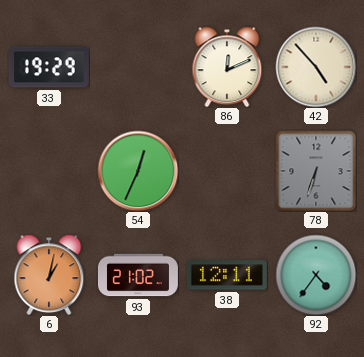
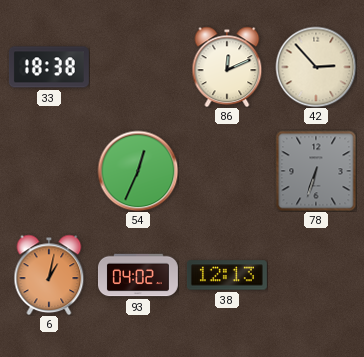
33: 19:29 -> 18:38
42: 4:53 -> 2:53
93: 21:02 -> 04:02
38: 12:11 -> 12:13
92: 4:36 -> none
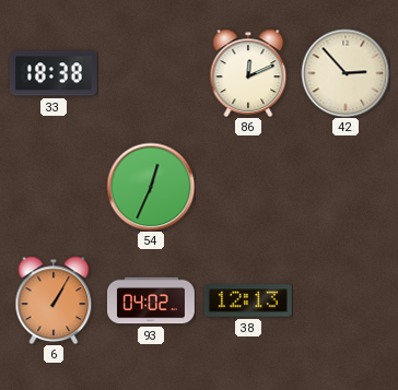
78: 6:33 -> none
6: 1:02 -> 1:05
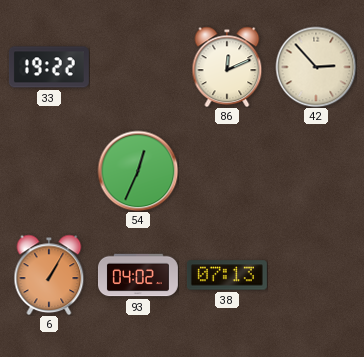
33: 18:38 -> 19:22
38: 12:13 -> 07:13
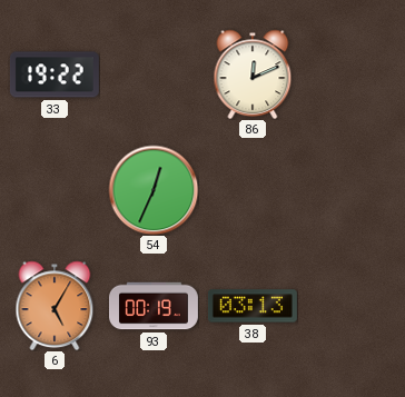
42: 2:53 -> none
6: 1:05 -> 5:05
93: 04:02 -> 00:19
38: 07:13 -> 03:13
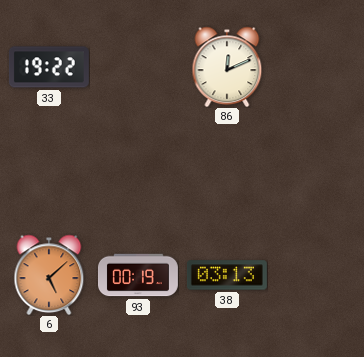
54: 12:34 -> none
6: 5:05 -> 5:08
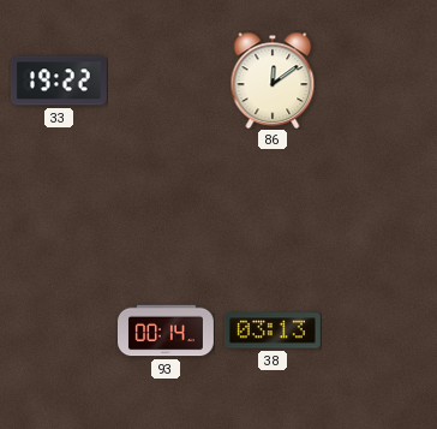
86: 12:11 -> 12:09
6: 5:08 -> none
93: 00:19 -> 00:14
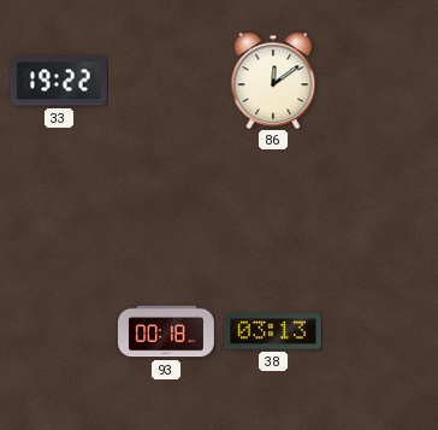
93: 00:14 -> 00:18
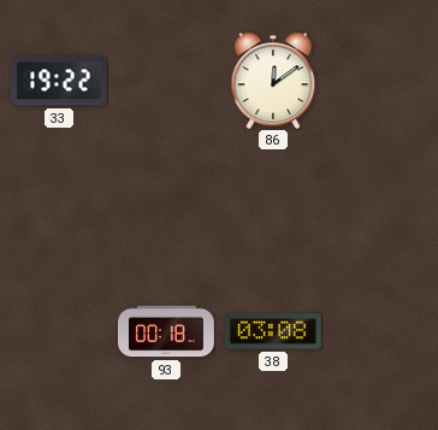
38: 03:13 -> 03:08
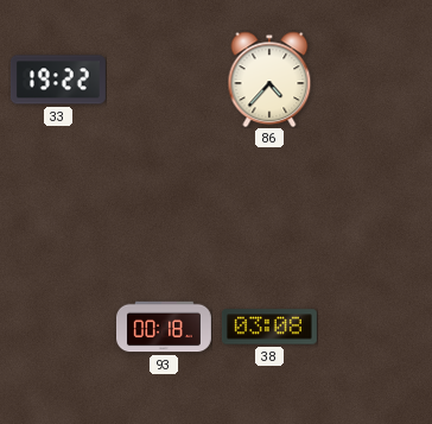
86: 12:09 -> 4:37
